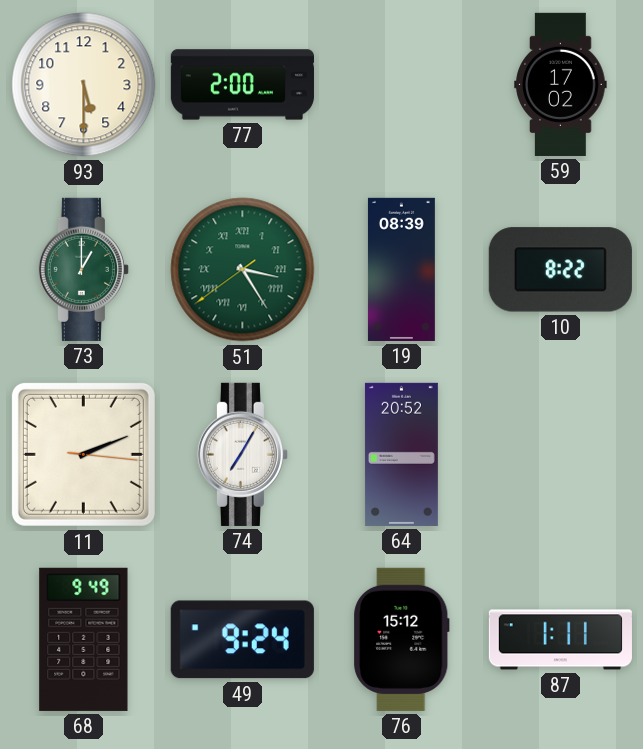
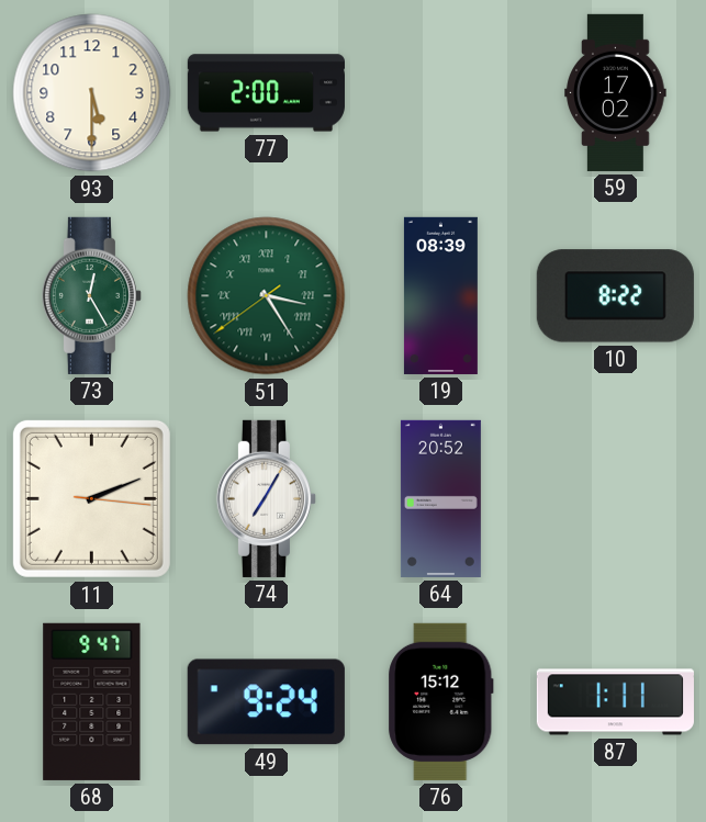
73: 1:00 -> 12:25
68: 9:49 -> 9:47
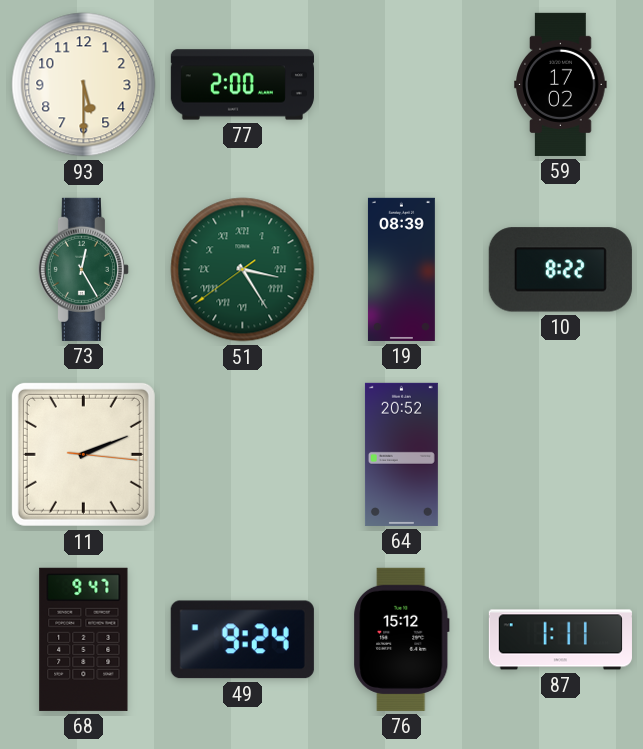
74: 7:05 -> none
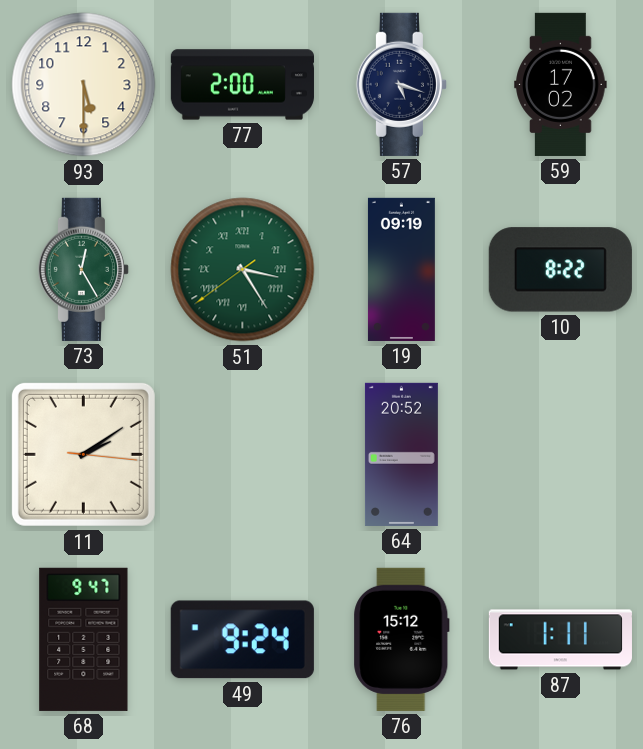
57: none -> 5:18
19: 08:39 -> 09:19
11: 2:11 -> 2:09
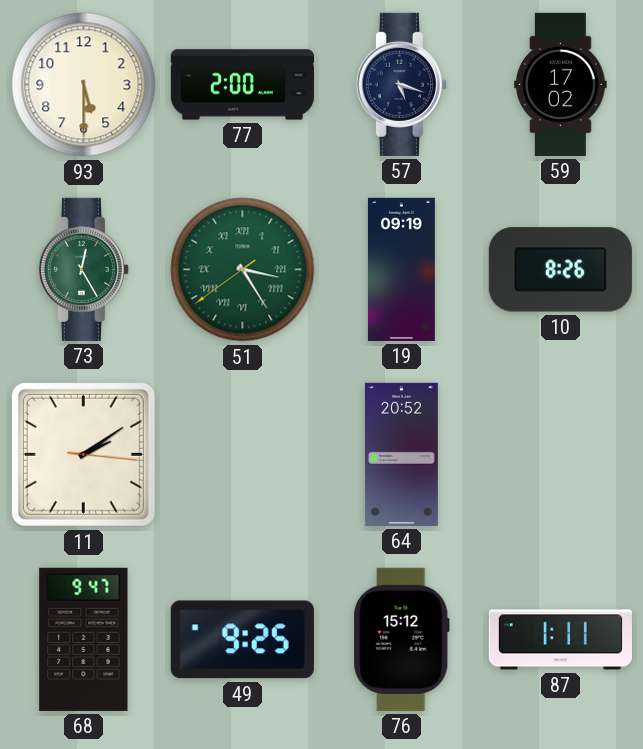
10: 8:22 -> 8:26
49: 9:24 -> 9:25
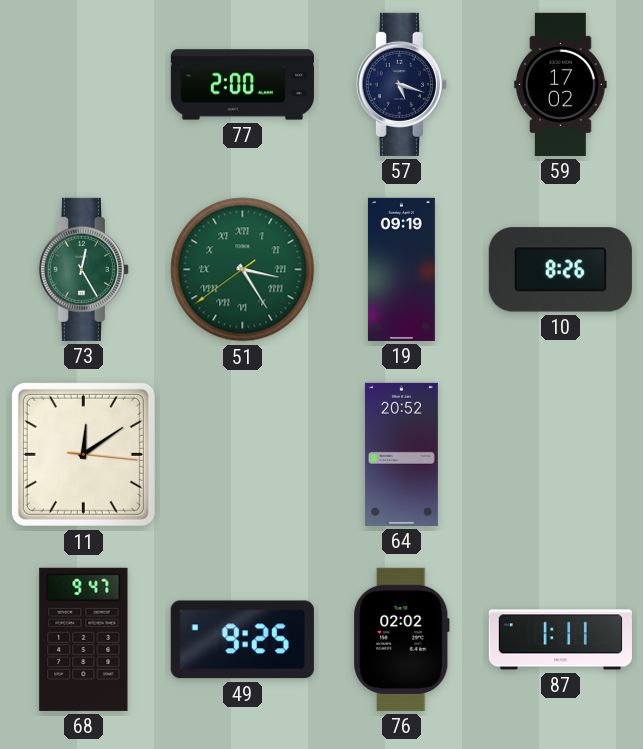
93: 5:30 -> none
11: 2:09 -> 12:09
76: 15:12 -> 02:02
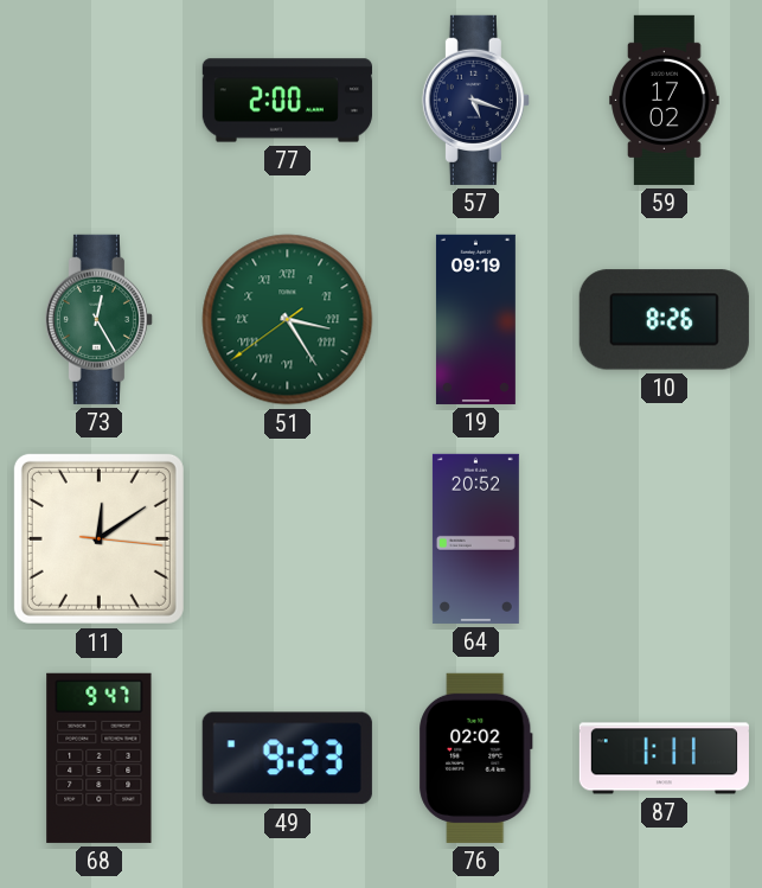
49: 9:25 -> 9:23
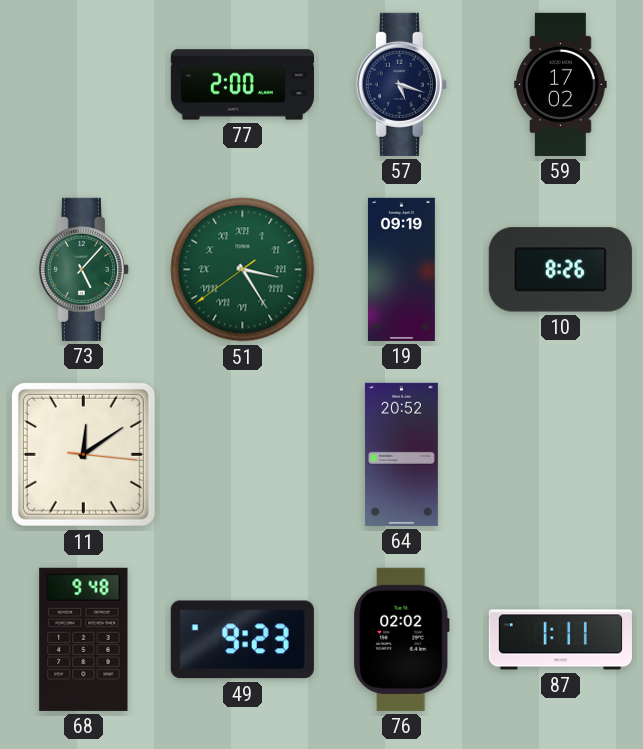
73: 12:25 -> 5:07
68: 9:47 -> 9:48
